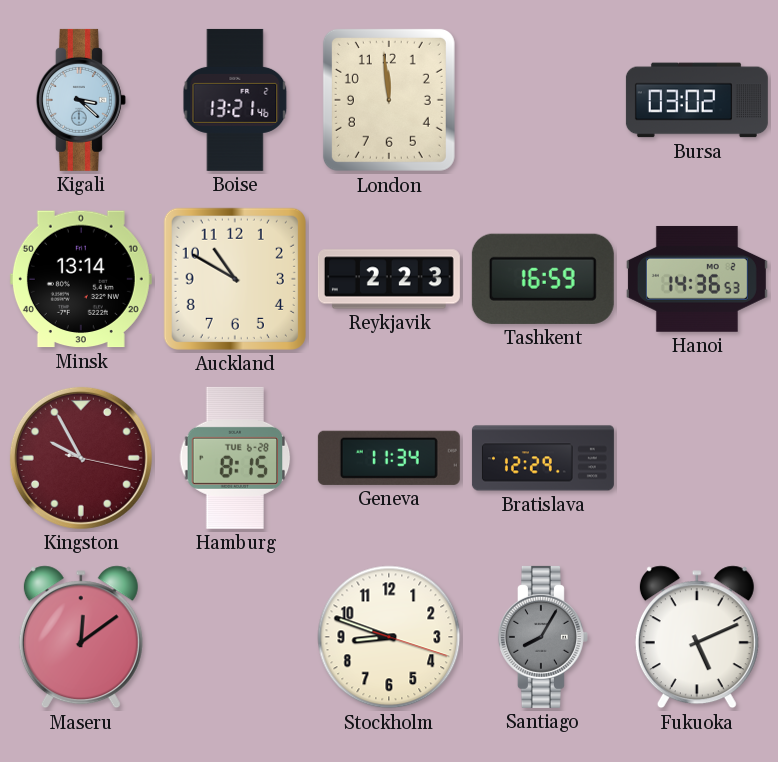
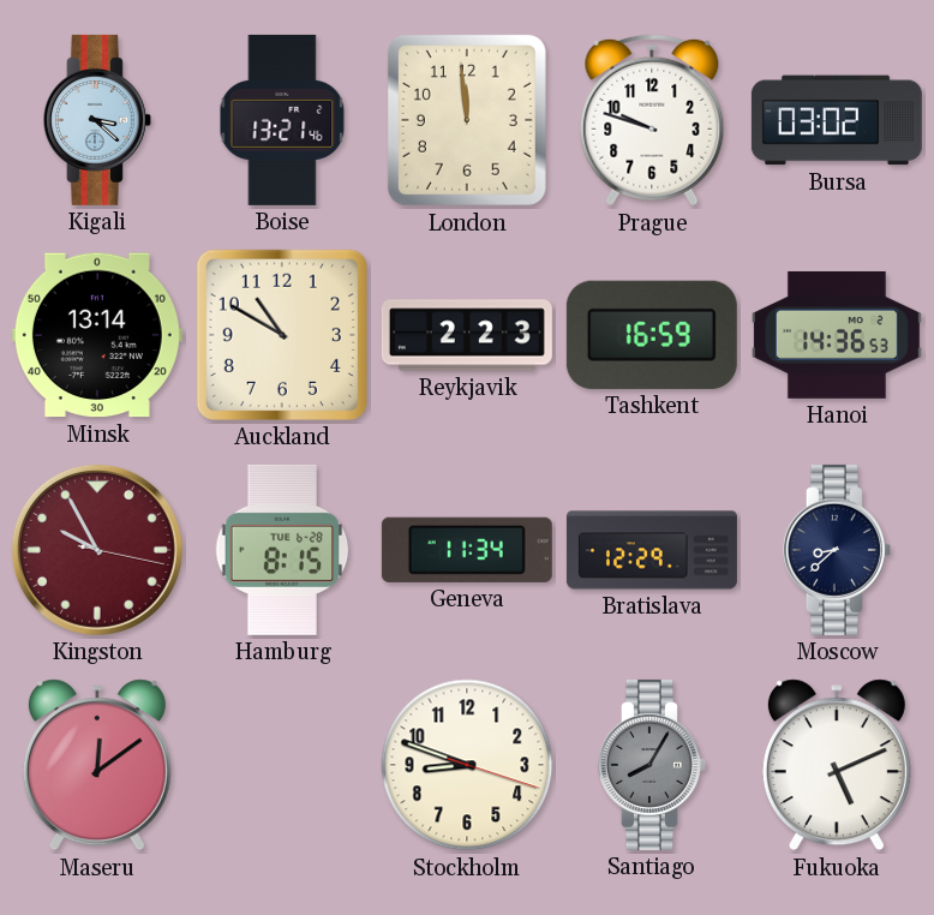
Prague: none -> 9:48
Moscow: none -> 8:38
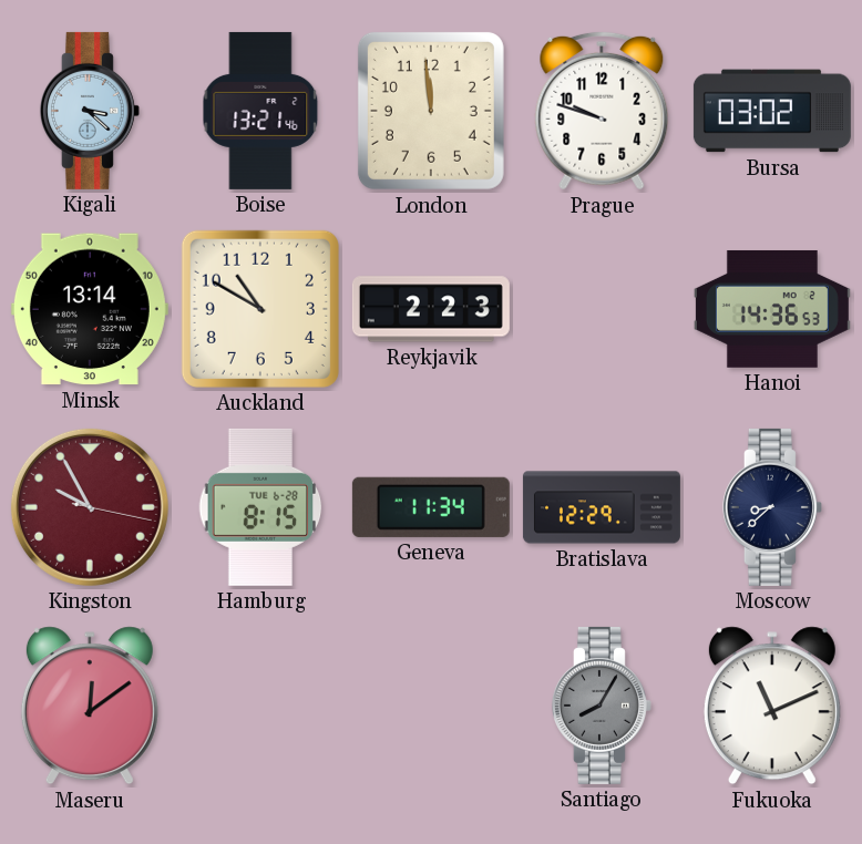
Tashkent: 16:59 -> none
Stockholm: 8:48 -> none
Fukuoka: 5:11 -> 11:11
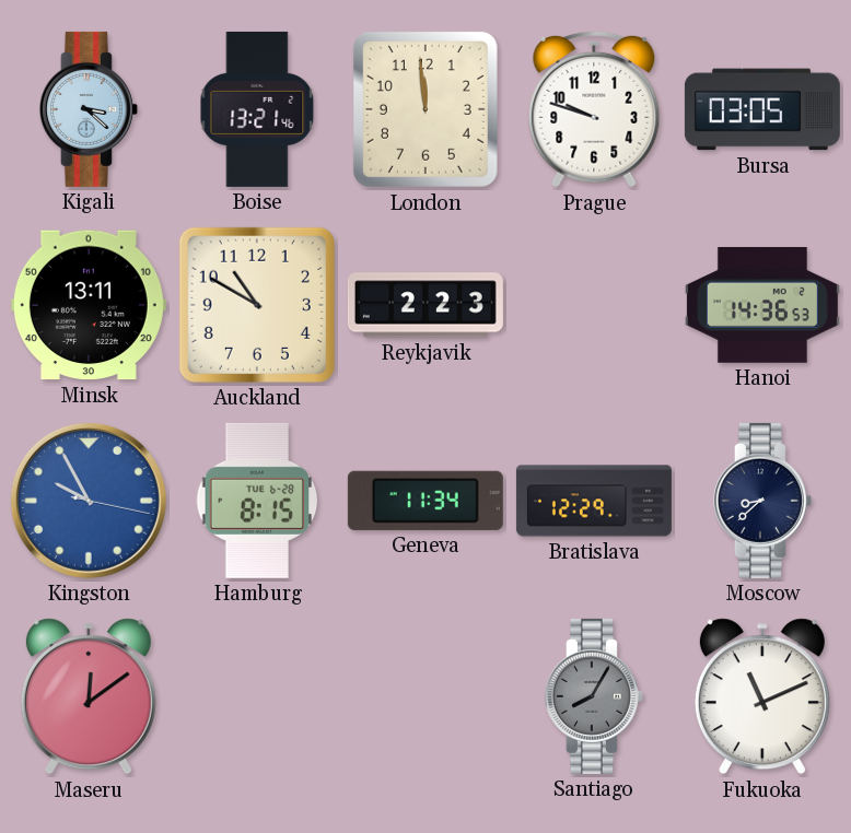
Bursa: 03:02 -> 03:05
Minsk: 13:14 -> 13:11
Kingston dial: burgundy -> blue
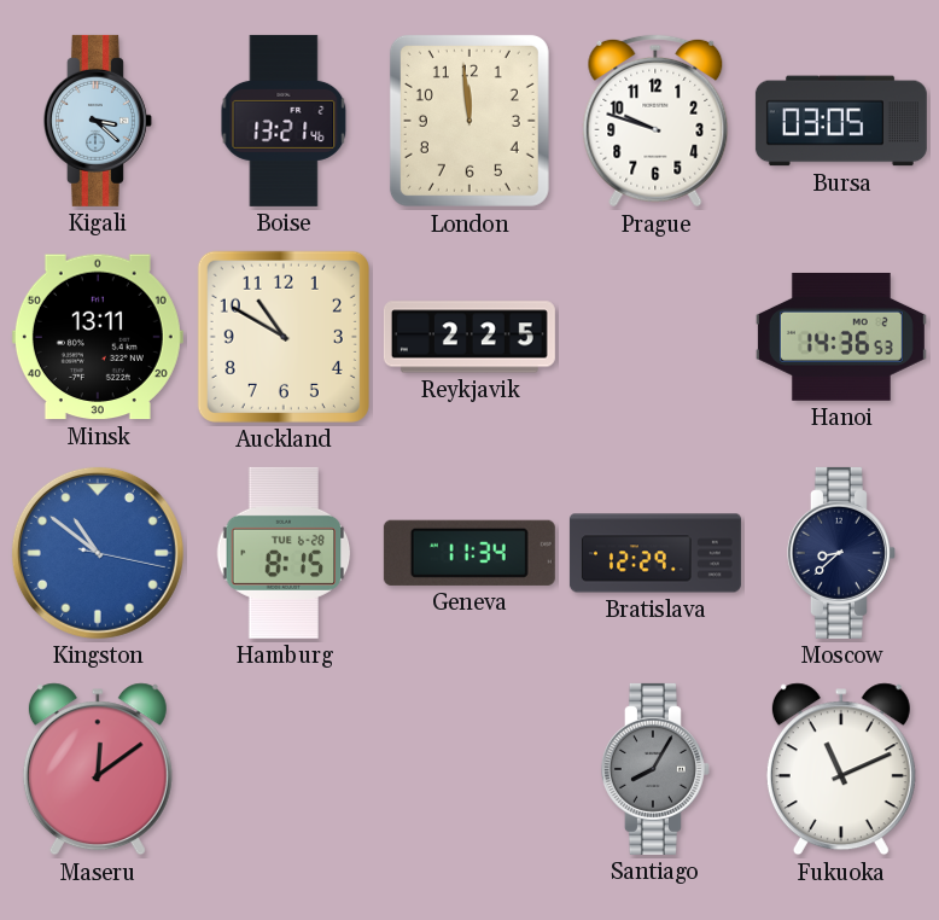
Reykjavik: 2:23 -> 2:25
Kingston: 9:55 -> 10:51
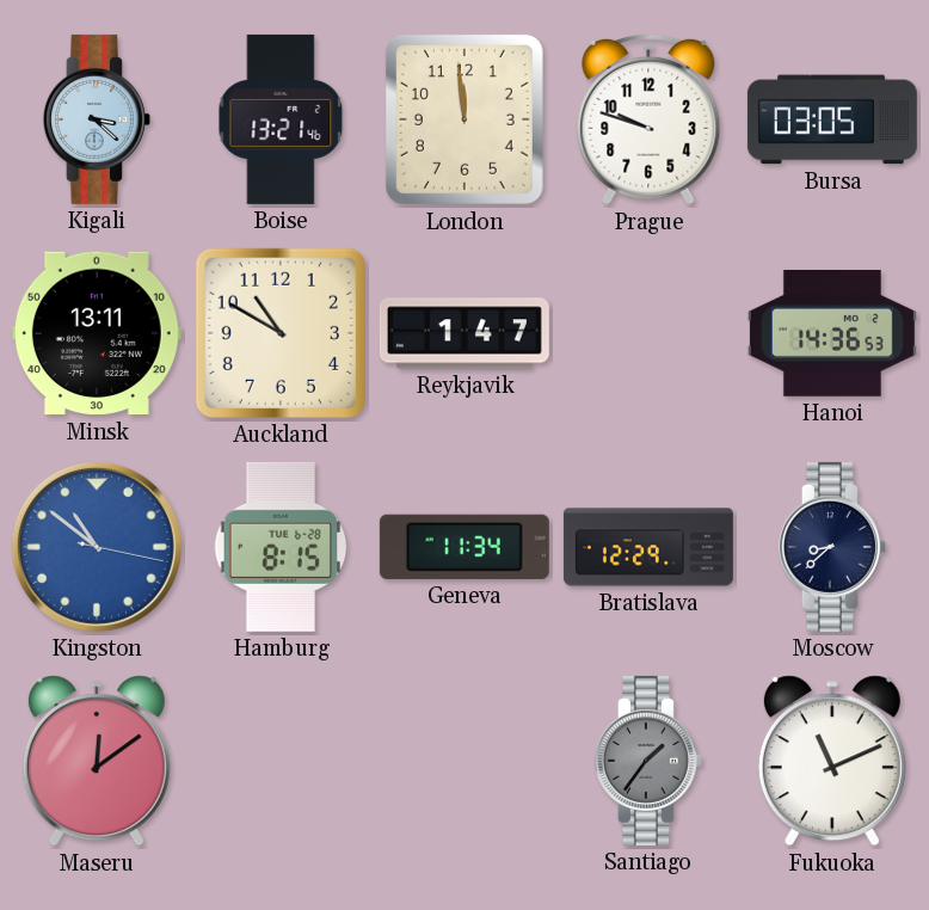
Reykjavik: 2:25 -> 1:47
Santiago: 8:05 -> 1:36
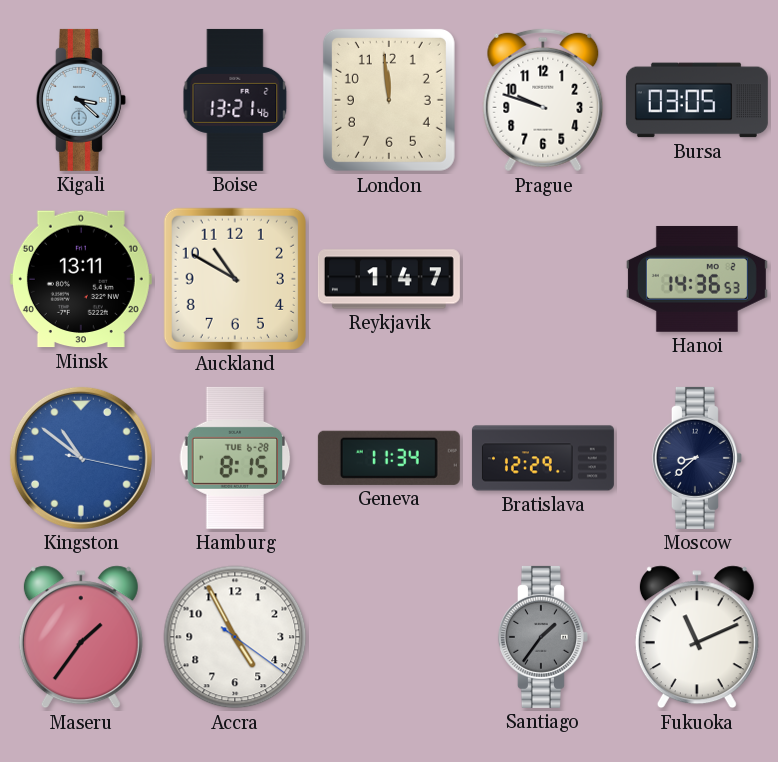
Maseru: 12:09 -> 1:36
Accra: none -> 4:55
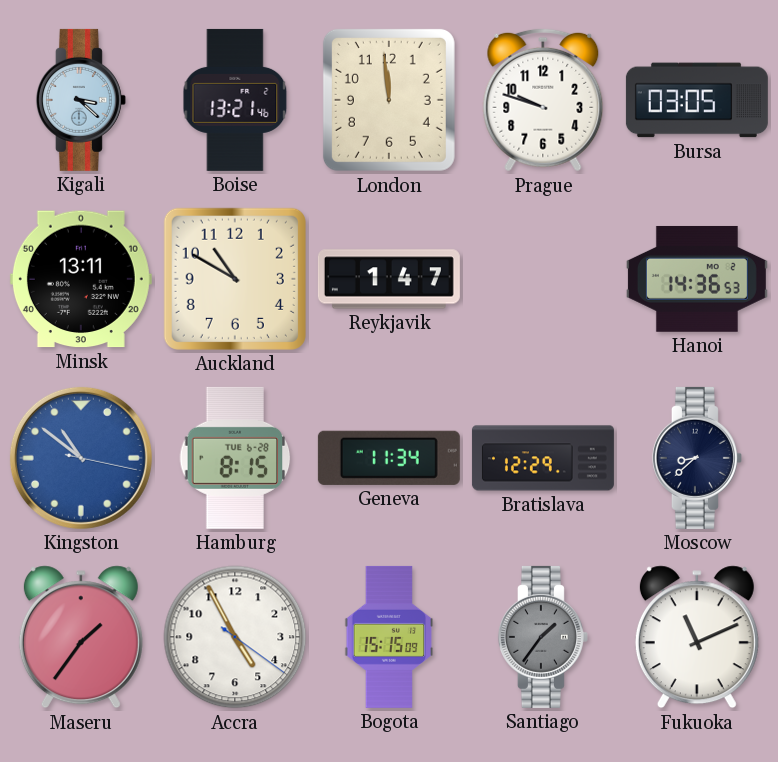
Bogota: none -> 15:15
